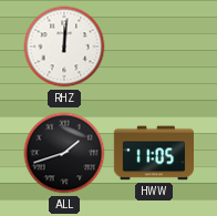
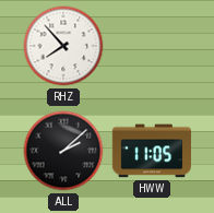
RHZ: 12:01 -> 7:53
ALL: 1:42 -> 2:08
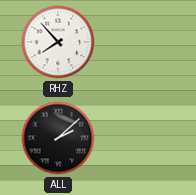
HWW: 11:05 -> none
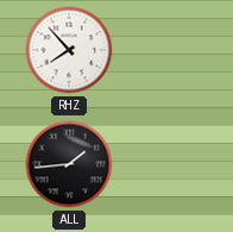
ALL: 2:08 -> 1:44
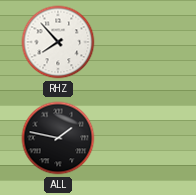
ALL: 1:44 -> 1:47
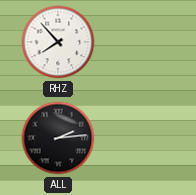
ALL: 1:47 -> 2:14
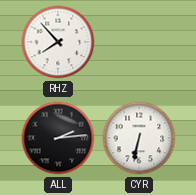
CYR: none -> 6:32
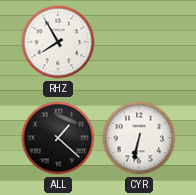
RHZ: 7:53 -> 7:55
ALL: 2:14 -> 1:22
